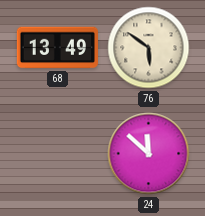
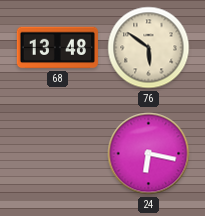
68: 13:49 -> 13:48
24: 11:52 -> 6:17
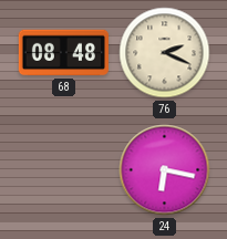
68: 13:48 -> 08:48
76: 5:51 -> 2:19
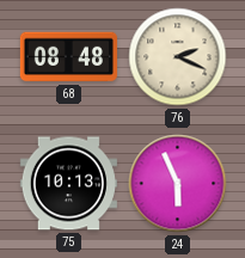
75: none -> 10:13
24: 6:17 -> 5:56
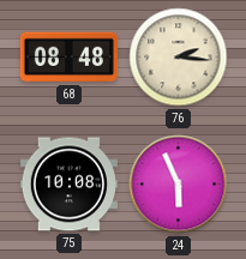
76: 2:19 -> 2:16
75: 10:13 -> 10:08
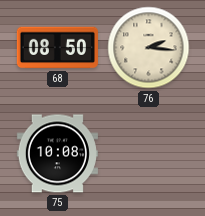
68: 08:48 -> 08:50
24: 5:56 -> none
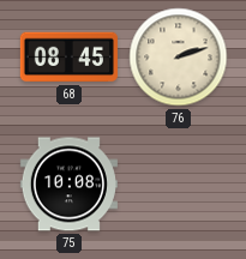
68: 08:50 -> 08:45
76: 2:16 -> 2:12
